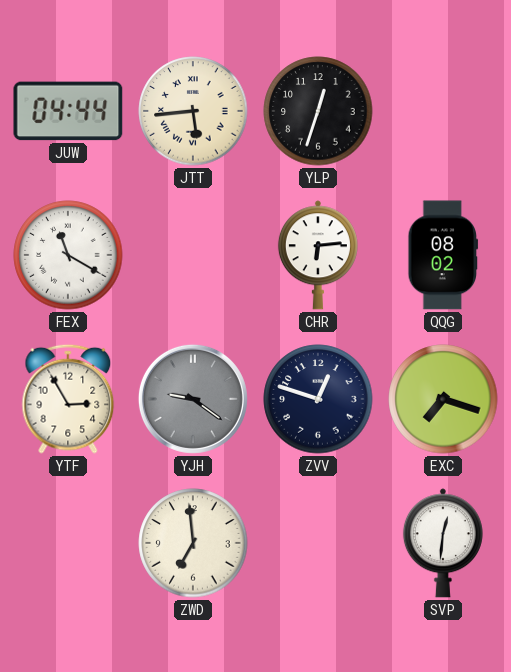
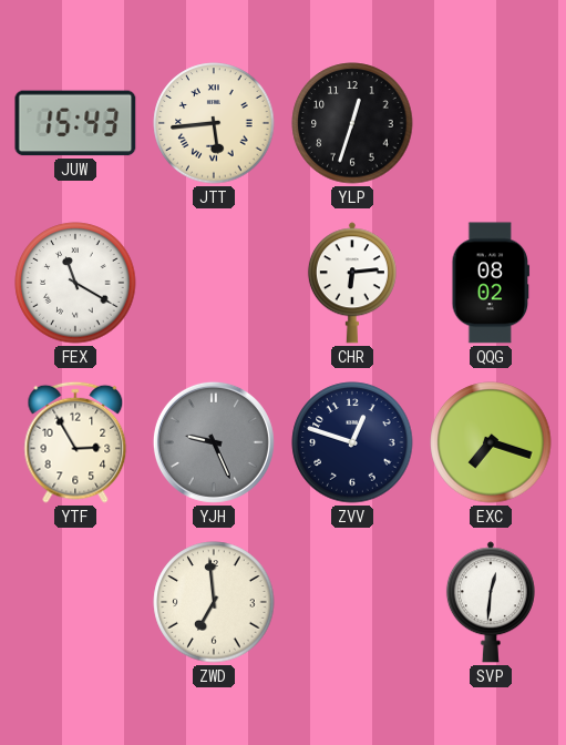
JUW: 04:44 -> 15:43
YJH: 9:21 -> 9:26
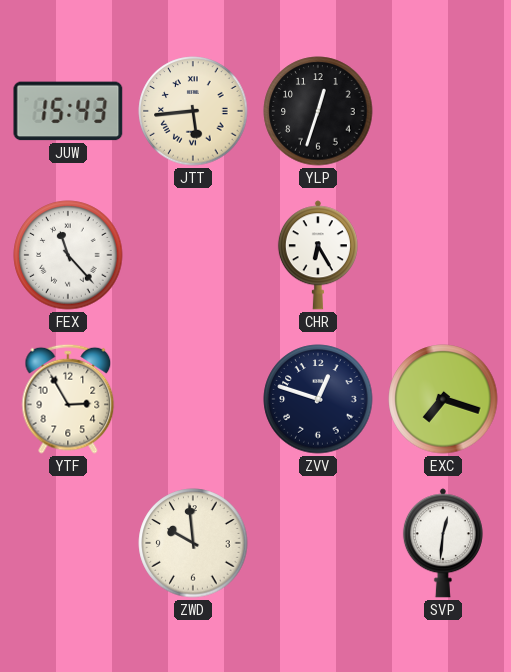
FEX: 11:20 -> 11:23
CHR: 6:14 -> 6:25
QQG: 08:02 -> none
YJH: 9:26 -> none
ZWD: 6:59 -> 9:59
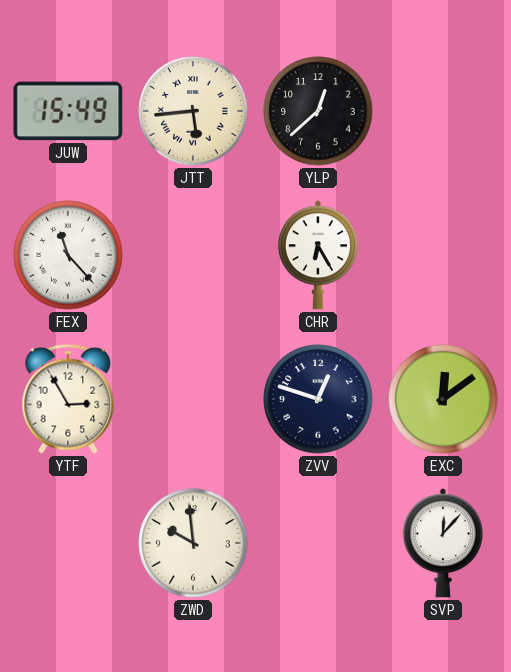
JUW: 15:43 -> 15:49
YLP: 12:33 -> 12:38
EXC: 7:18 -> 12:09
SVP: 12:31 -> 12:07
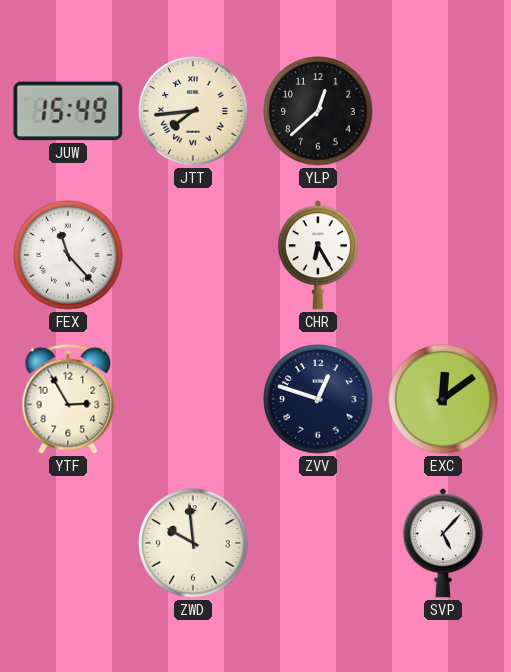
JTT: 5:44 -> 7:44
SVP: 12:07 -> 5:07
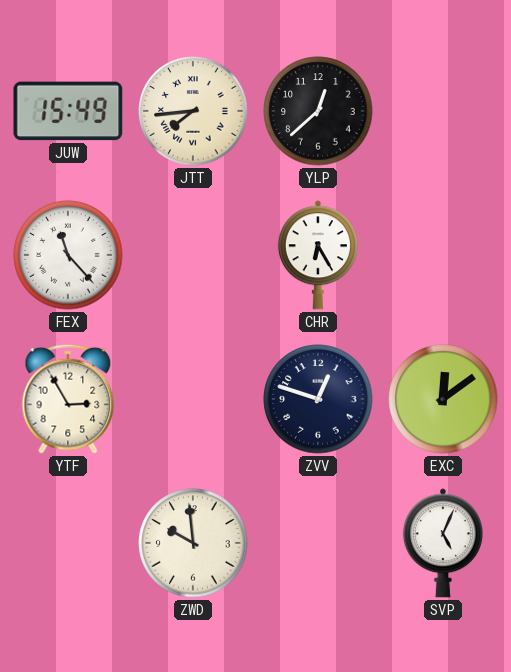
SVP: 5:07 -> 5:04
